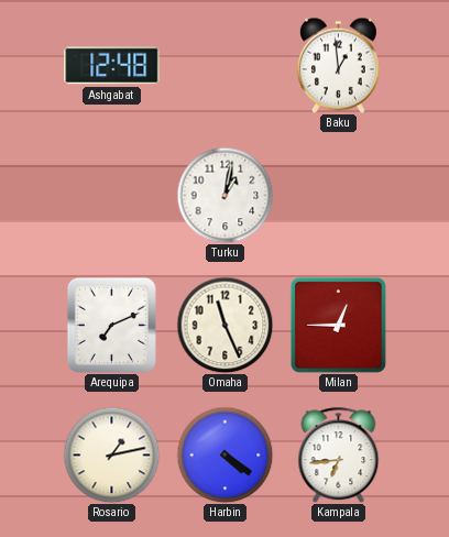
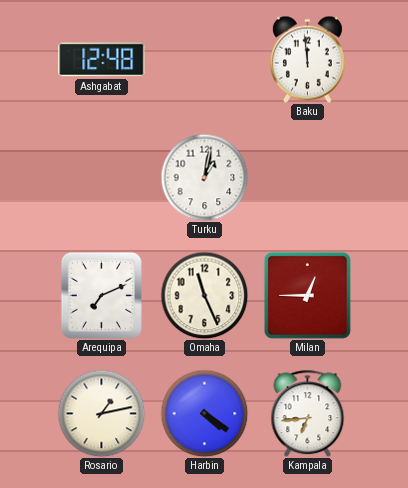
Baku: 12:59 -> 11:59
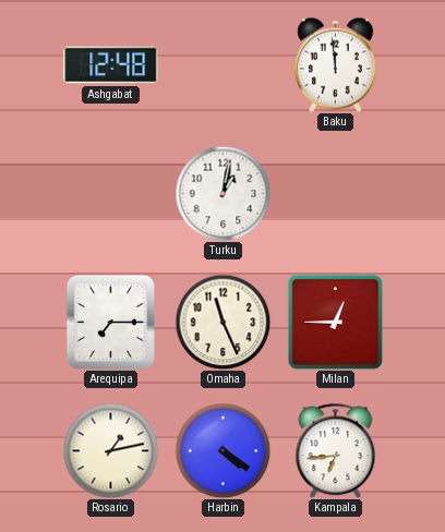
Arequipa: 7:11 -> 7:15
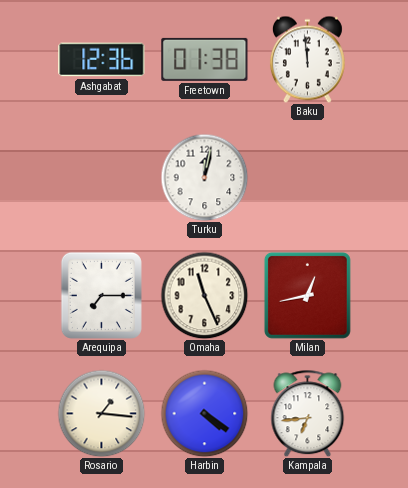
Ashgabat: 12:48 -> 12:36
Freetown: none -> 01:38
Turku: 1:02 -> 12:02
Milan: 12:45 -> 12:43
Rosario: 1:13 -> 1:16
